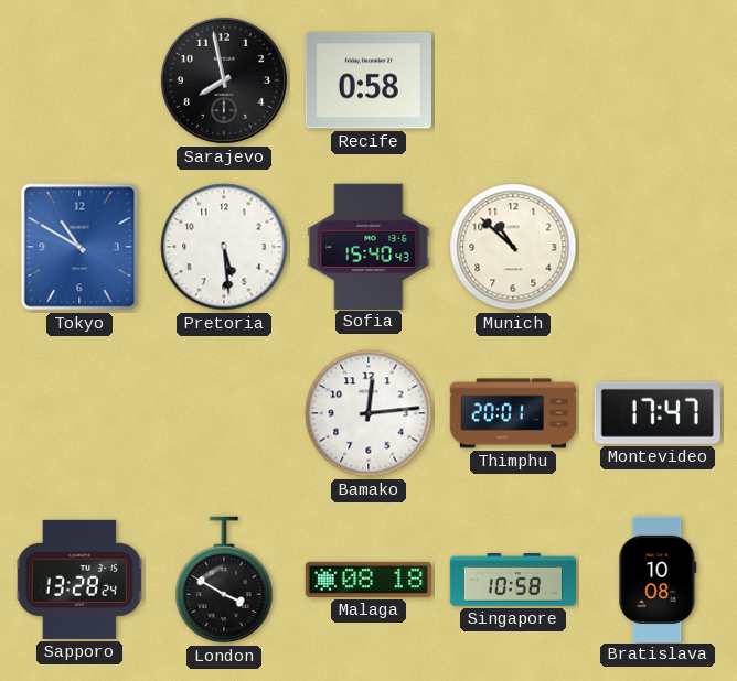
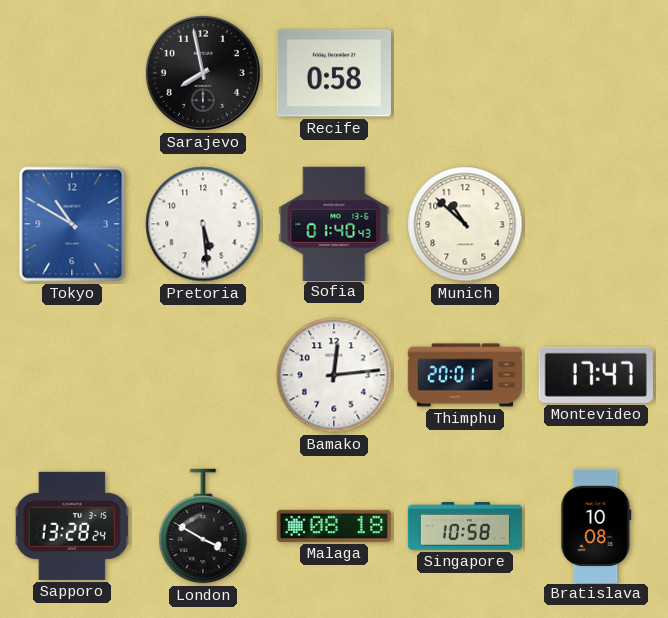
Sofia: 15:40 -> 01:40
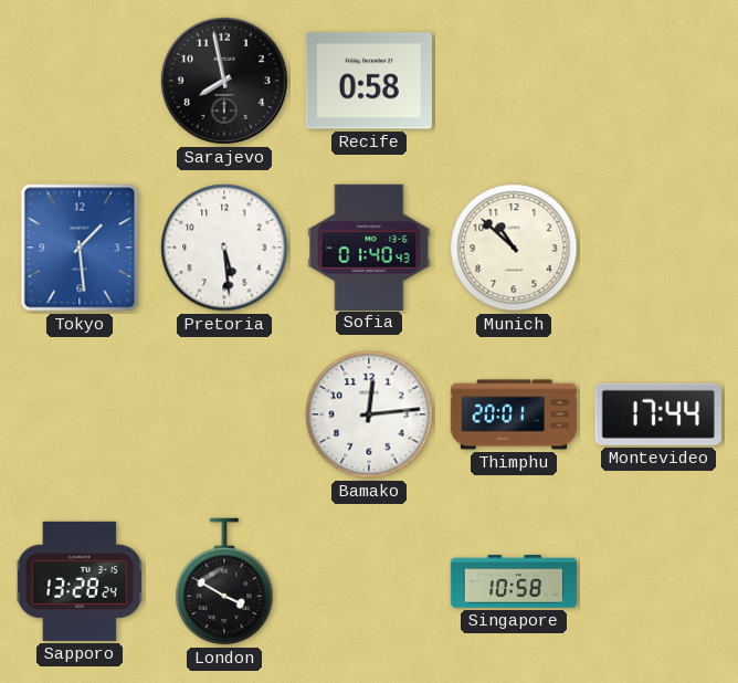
Tokyo: 10:50 -> 1:29
Montevideo: 17:47 -> 17:44
Malaga: 08:18 -> none
Bratislava: 10:08 -> none
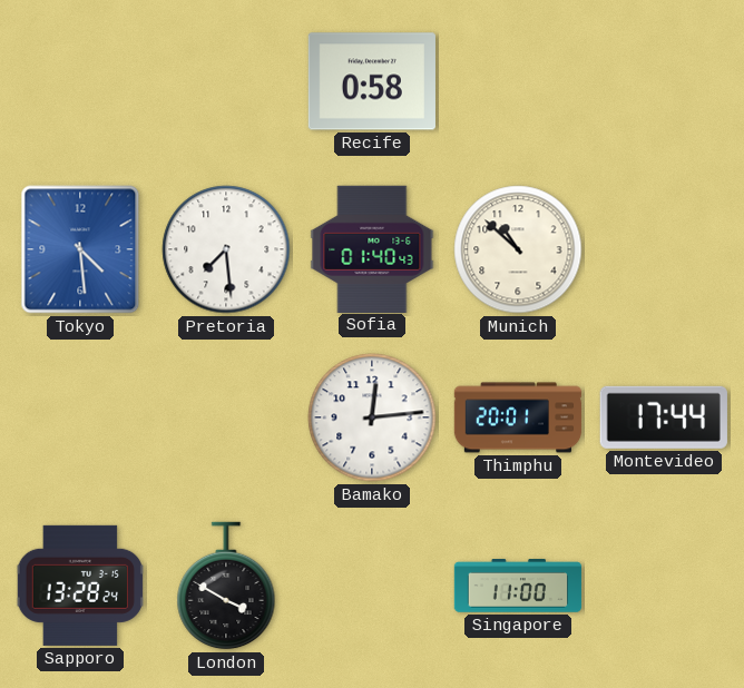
Sarajevo: 7:58 -> none
Tokyo: 1:29 -> 4:29
Pretoria: 5:29 -> 7:29
Singapore: 10:58 -> 11:00
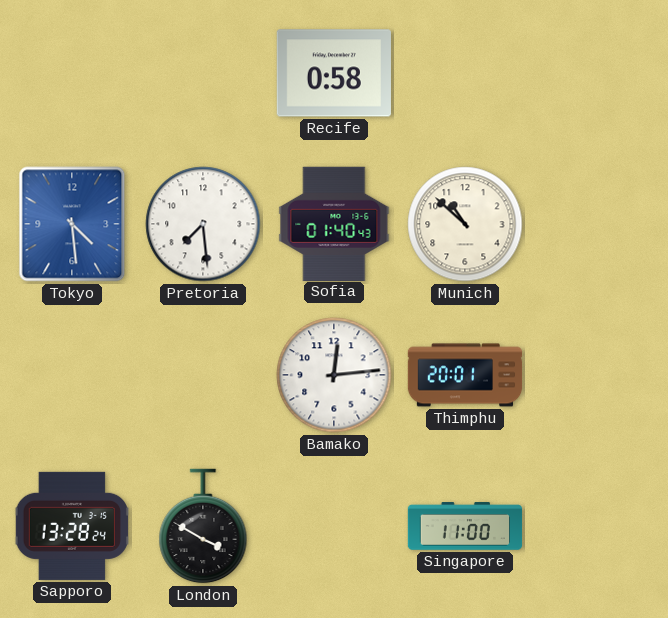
Montevideo: 17:44 -> none
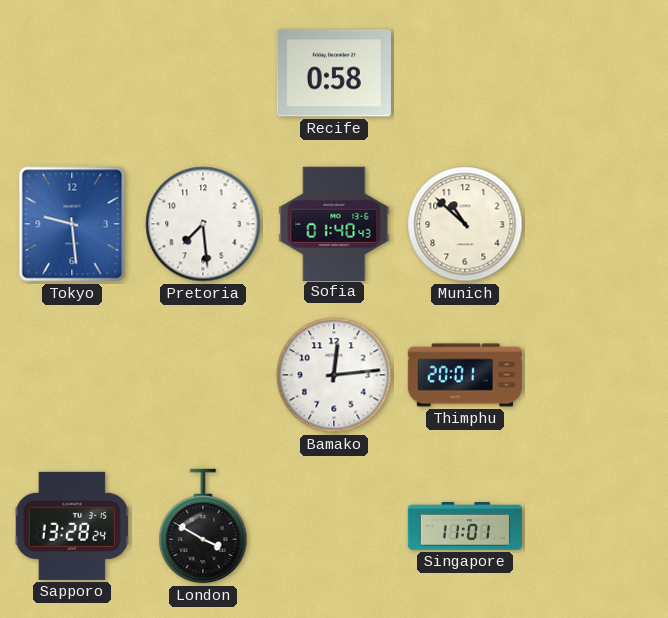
Tokyo: 4:29 -> 9:29
Singapore: 11:00 -> 11:01
